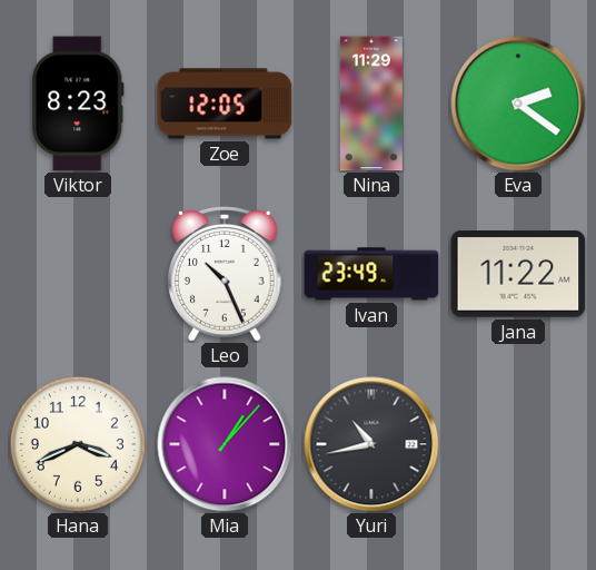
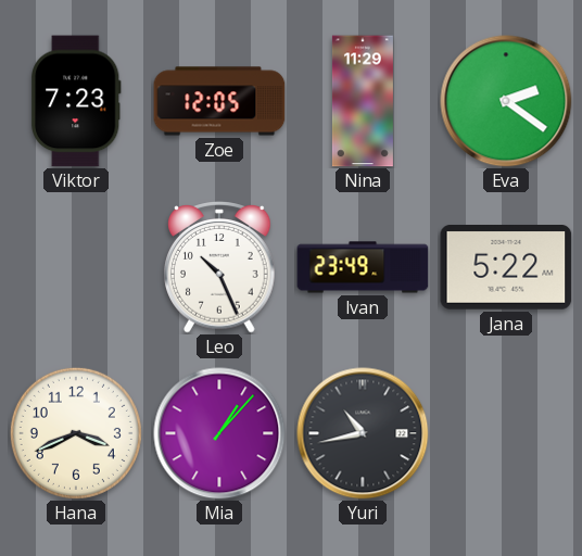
Viktor: 8:23 -> 7:23
Jana: 11:22 -> 5:22
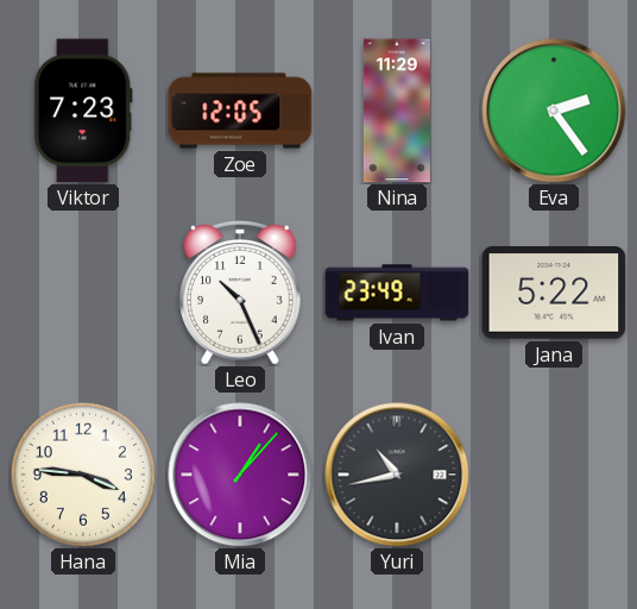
Eva: 2:21 -> 2:24
Hana: 3:41 -> 3:46
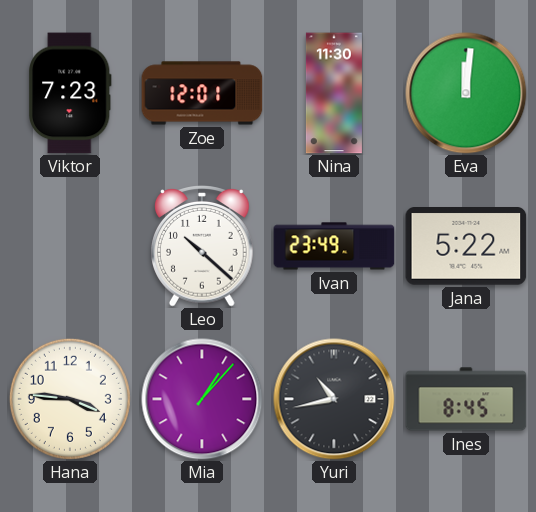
Zoe: 12:05 -> 12:01
Nina: 11:29 -> 11:30
Eva: 2:24 -> 12:01
Leo: 10:26 -> 10:22
Ines: none -> 8:45
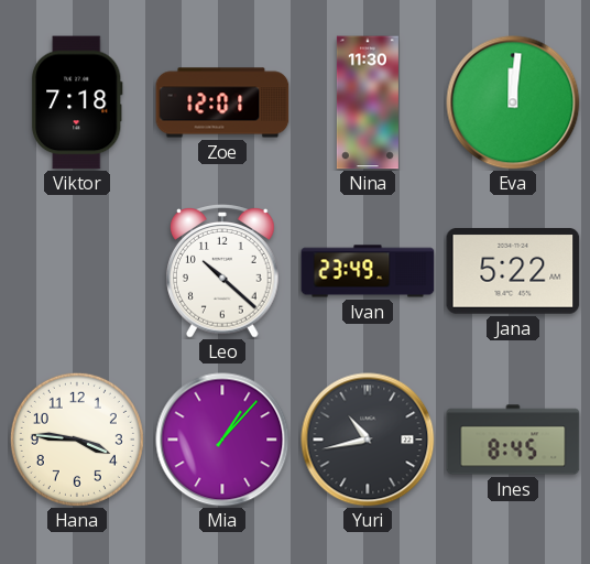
Viktor: 7:23 -> 7:18
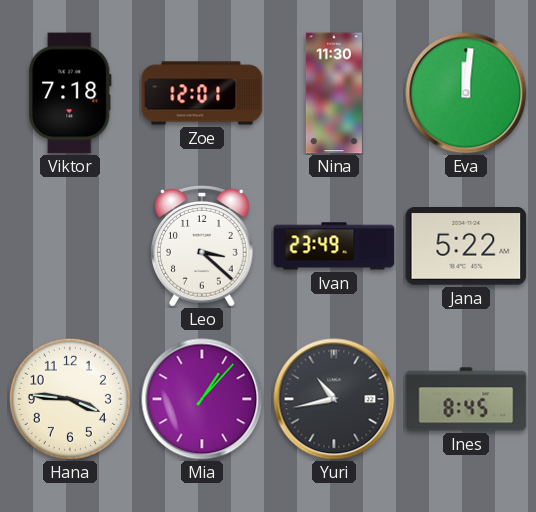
Leo: 10:22 -> 3:22
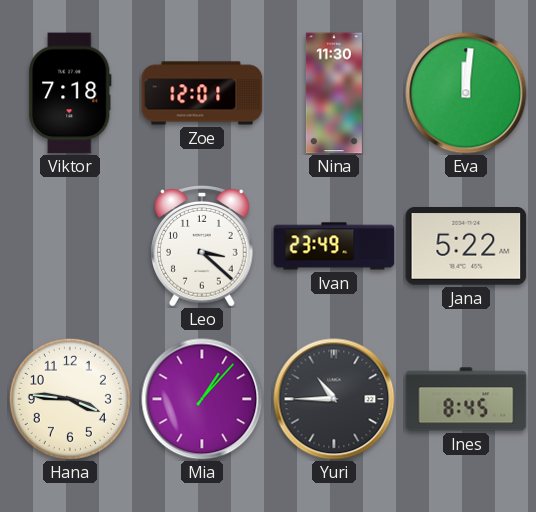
Yuri: 10:43 -> 10:45
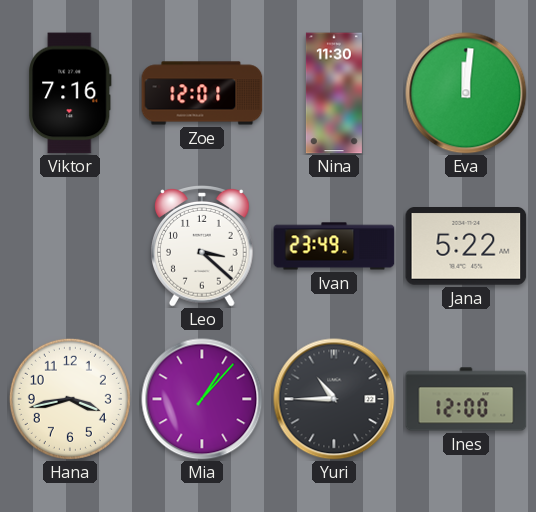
Viktor: 7:18 -> 7:16
Hana: 3:46 -> 3:43
Ines: 8:45 -> 12:00
